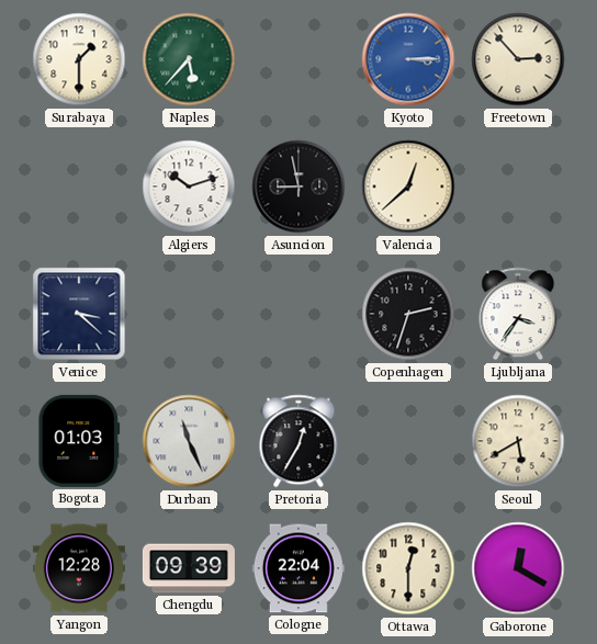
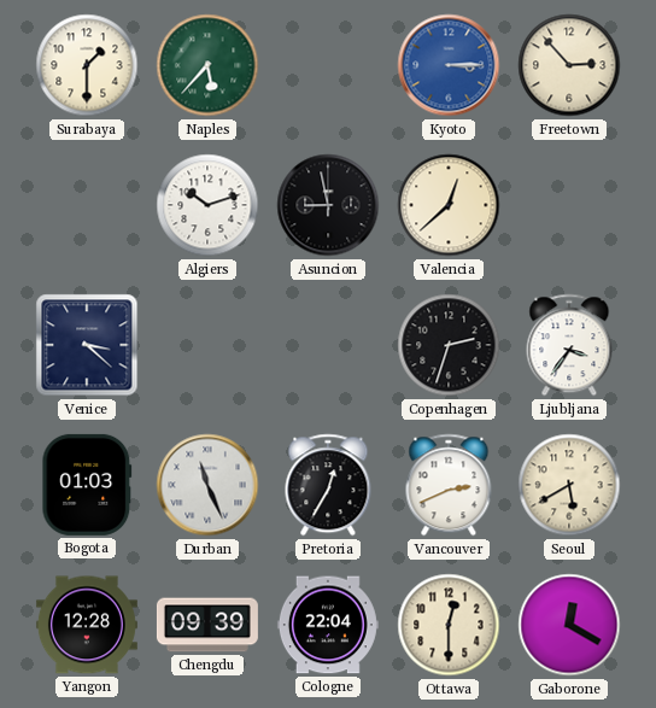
Vancouver: none -> 2:41
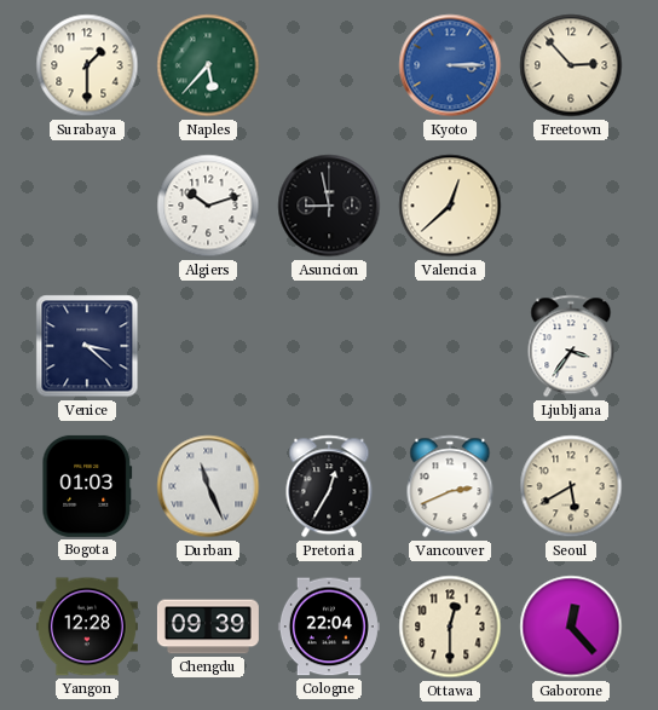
Copenhagen: 2:33 -> none
Gaborone: 12:20 -> 12:23
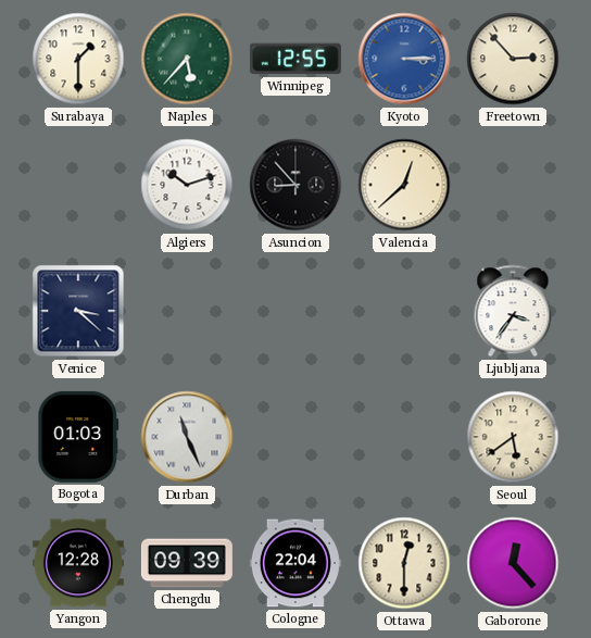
Winnipeg: none -> 12:55
Asuncion: 8:58 -> 8:53
Pretoria: 12:35 -> none
Vancouver: 2:41 -> none
Seoul: 5:40 -> 5:39
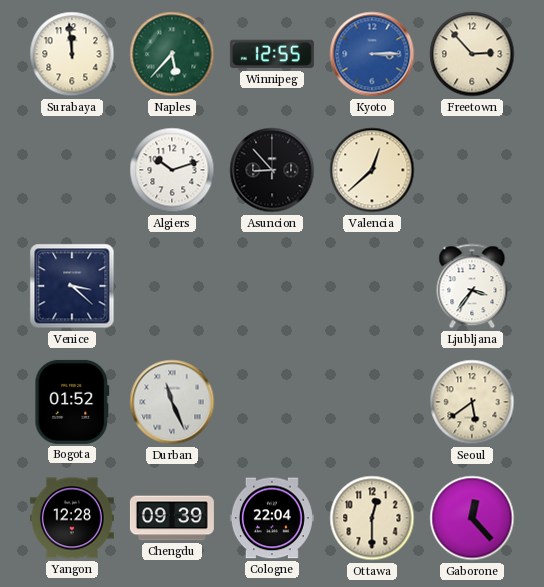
Surabaya: 1:30 -> 11:59
Bogota: 01:03 -> 01:52
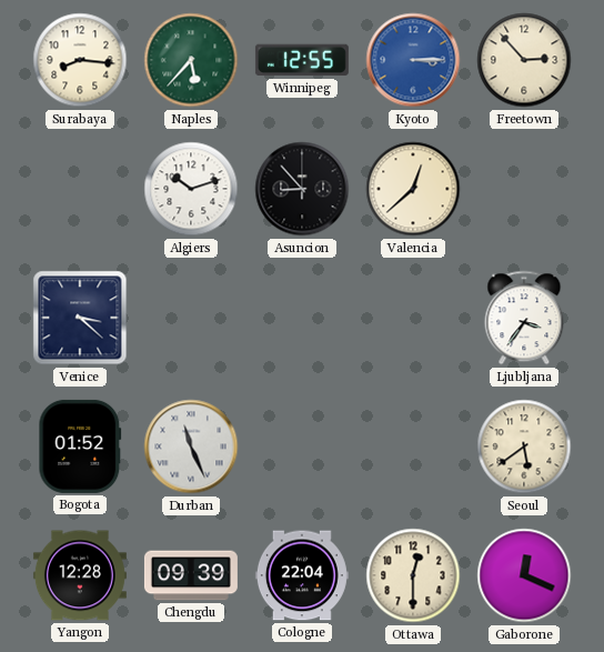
Surabaya: 11:59 -> 8:16
Gaborone: 12:23 -> 12:19
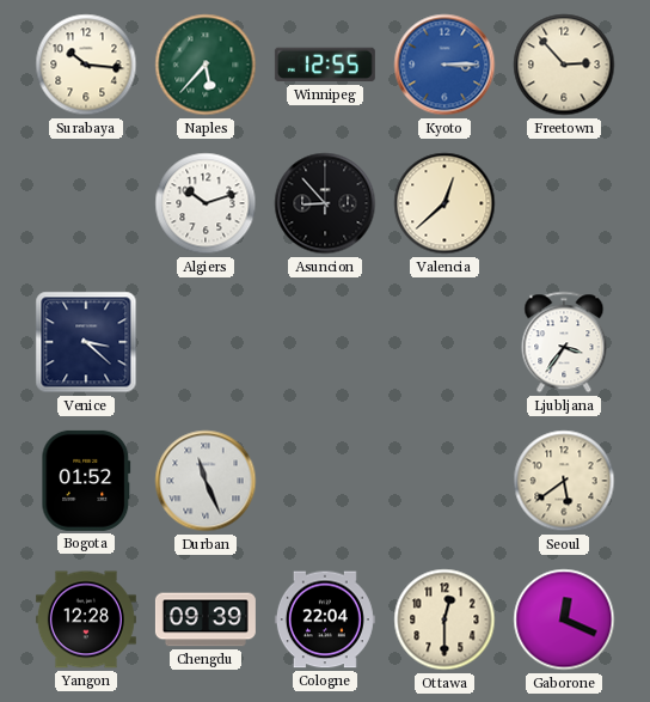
Surabaya: 8:16 -> 10:16
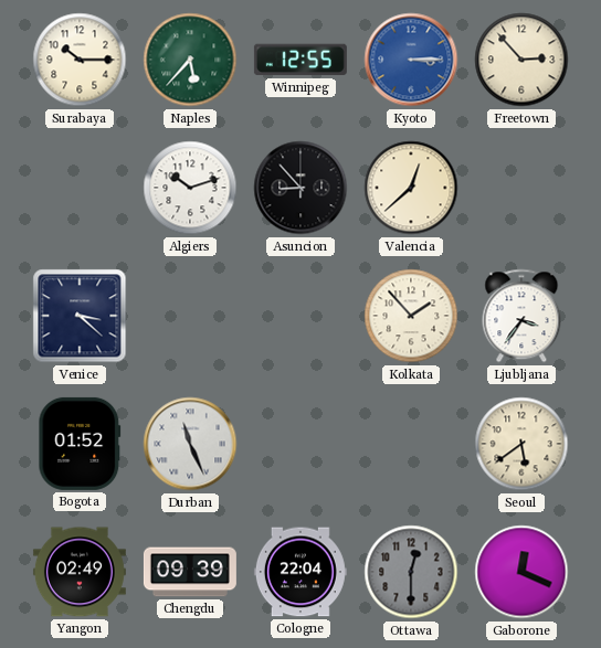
Surabaya: 10:16 -> 10:15
Kolkata: none -> 1:53
Yangon: 12:28 -> 02:49
Ottawa dial: cream -> grey
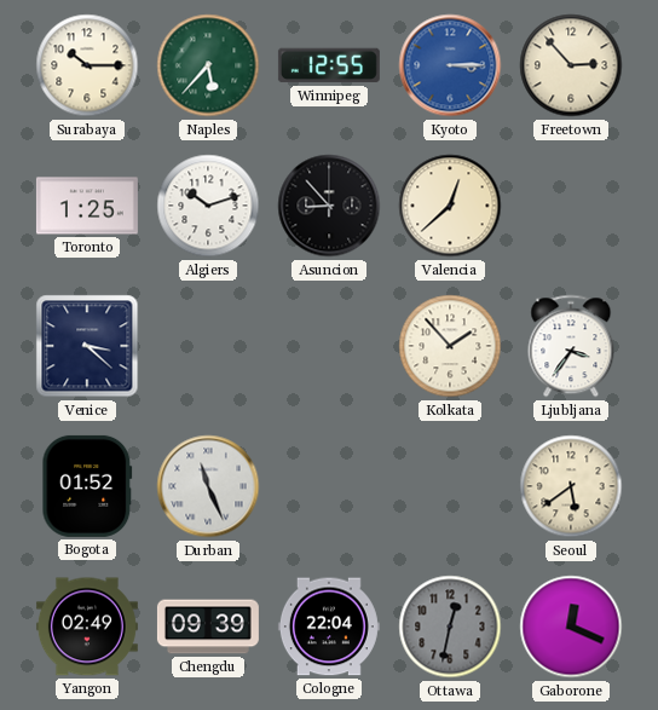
Toronto: none -> 1:25
Ottawa: 12:30 -> 12:32
